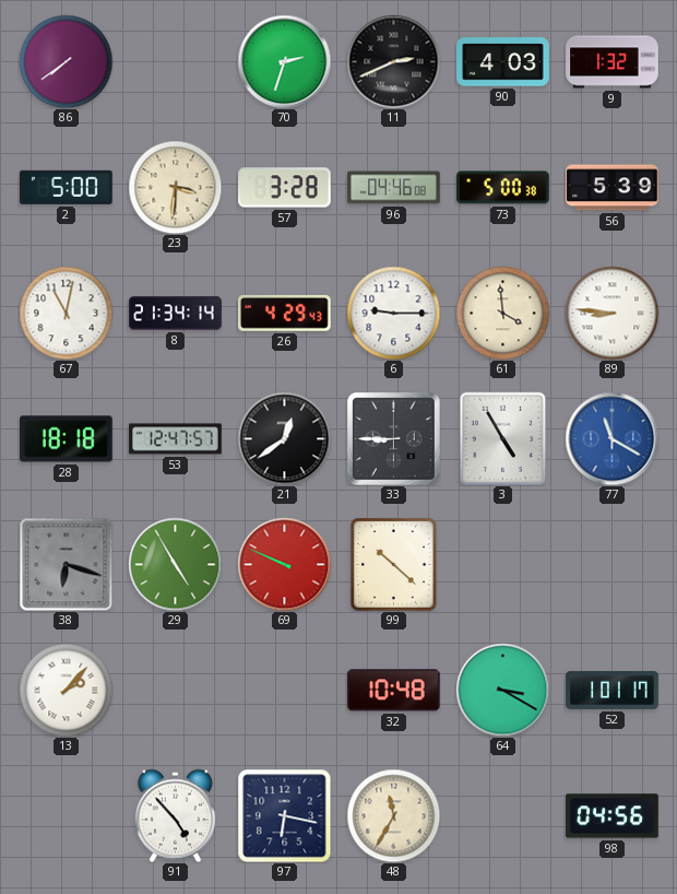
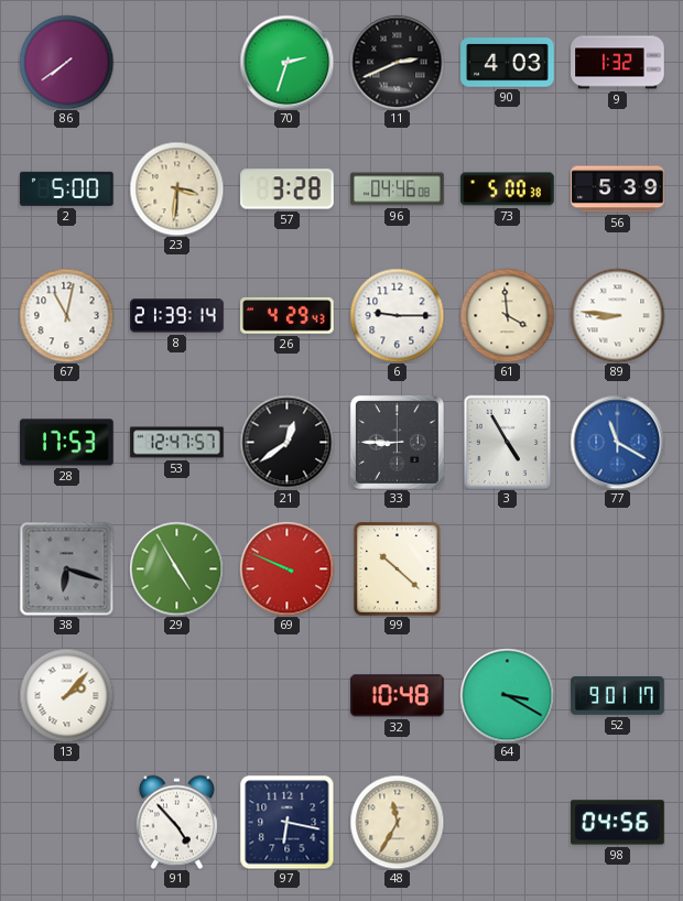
8: 21:34 -> 21:39
28: 18:18 -> 17:53
52: 1:01 -> 9:01
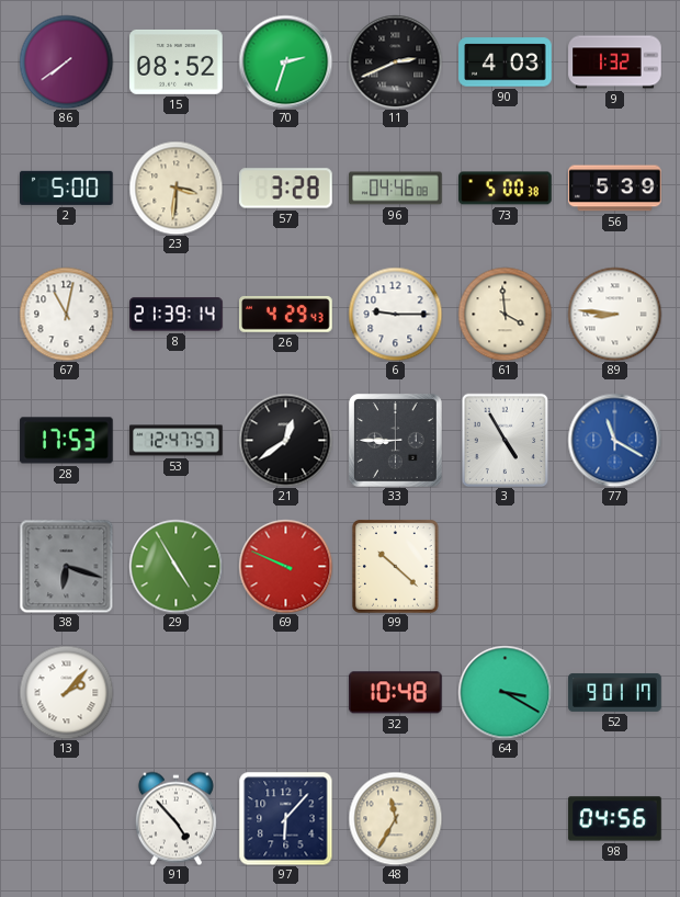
15: none -> 08:52
97: 6:17 -> 6:07
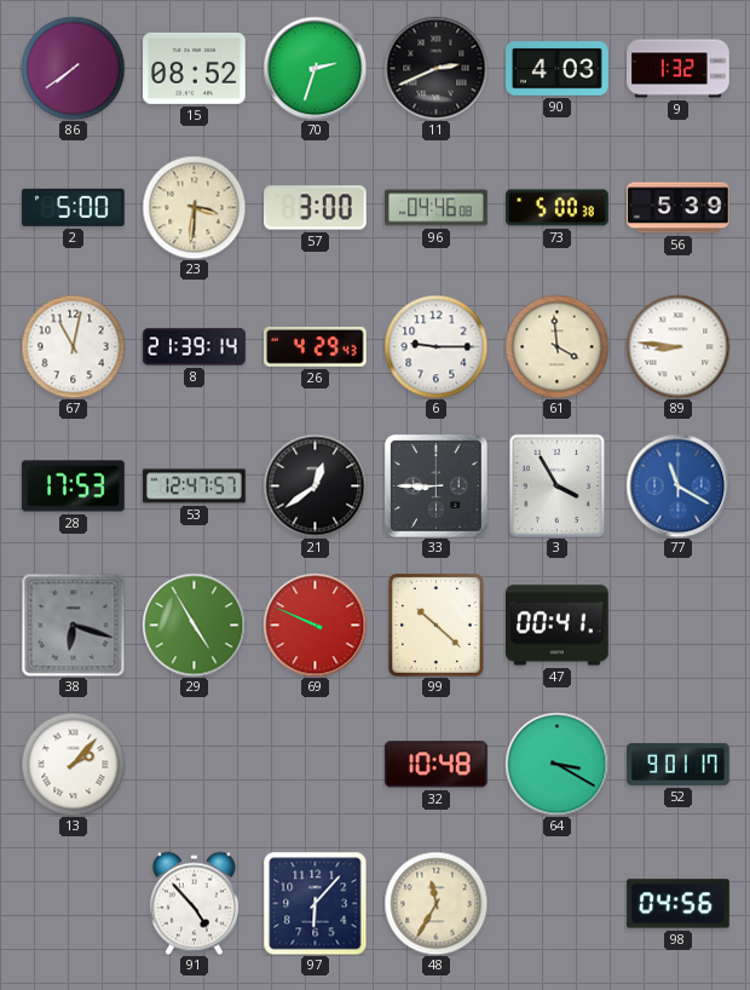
57: 3:28 -> 3:00
3: 4:55 -> 3:55
47: none -> 00:41
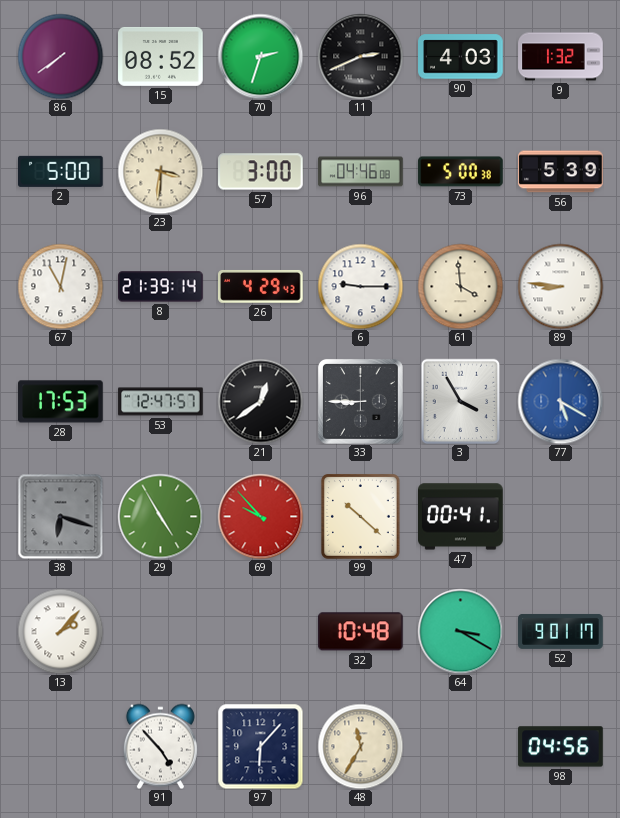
77: 11:20 -> 5:20
69: 9:49 -> 9:53
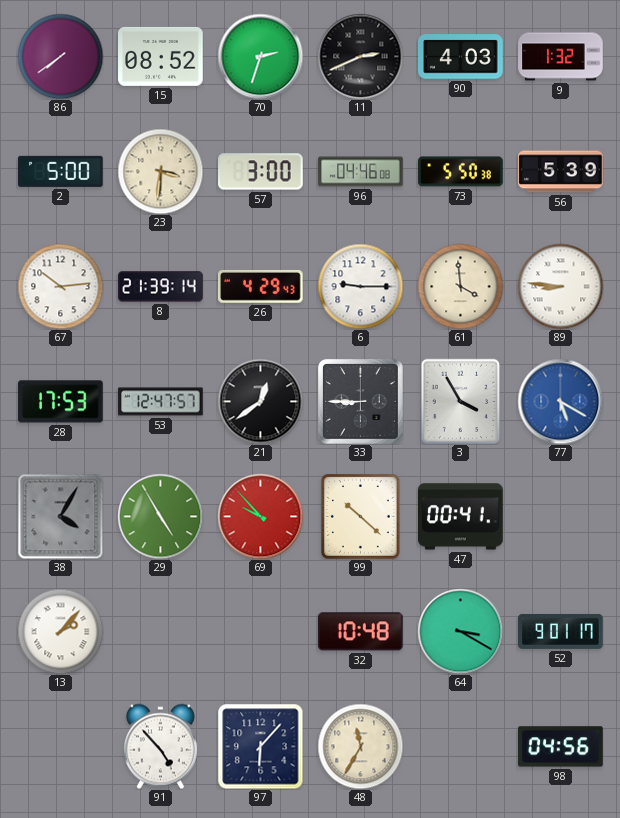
73: 5:00 -> 5:50
67: 11:02 -> 10:14
38: 6:18 -> 4:05
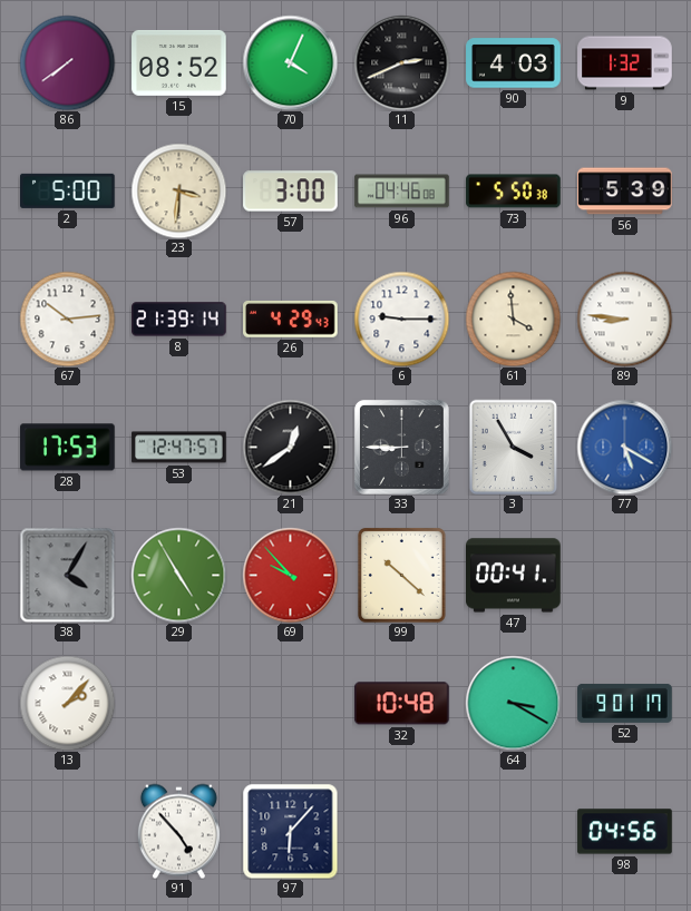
70: 2:33 -> 4:04
48: 11:35 -> none
